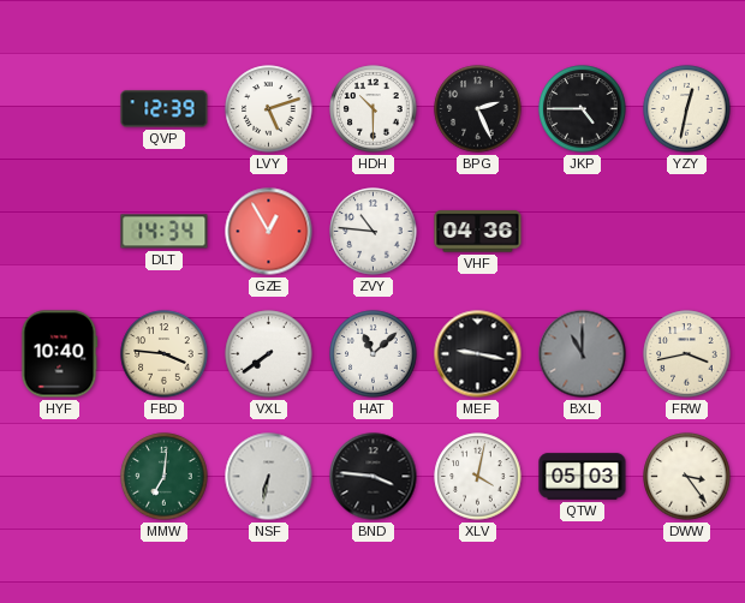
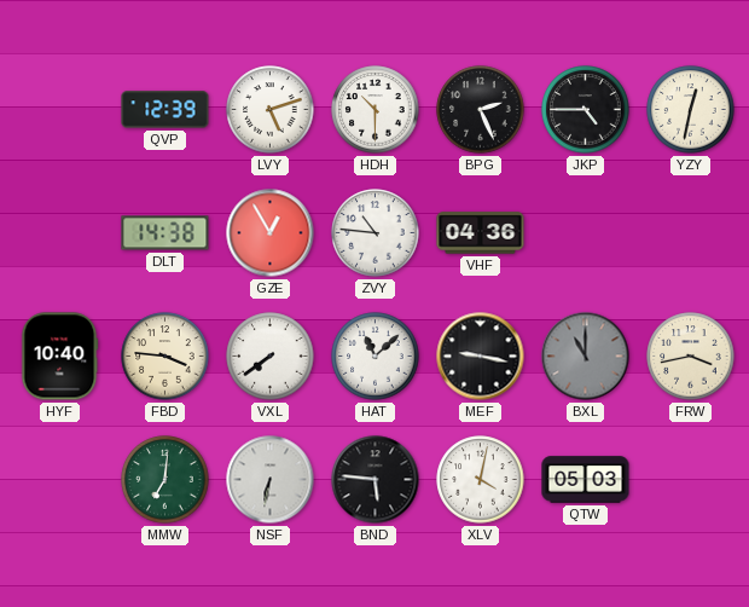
DLT: 14:34 -> 14:38
BND: 3:46 -> 5:46
DWW: 3:24 -> none
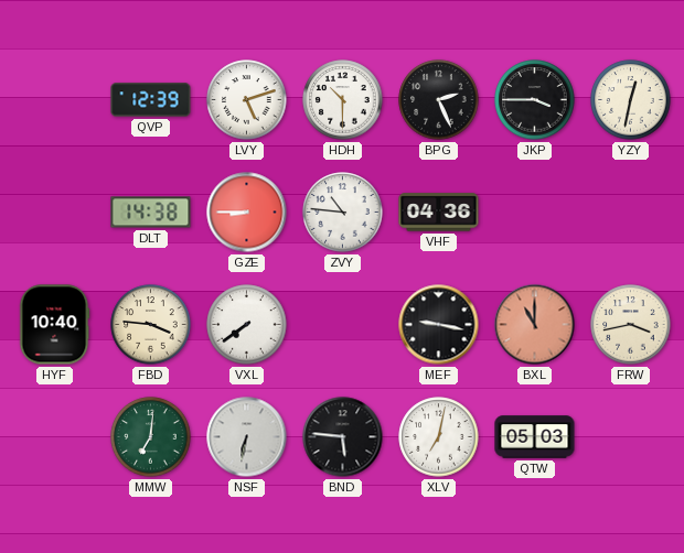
JKP: 4:45 -> 3:45
GZE: 12:55 -> 8:45
HAT: 11:08 -> none
BXL dial: grey -> salmon
XLV: 4:02 -> 7:02
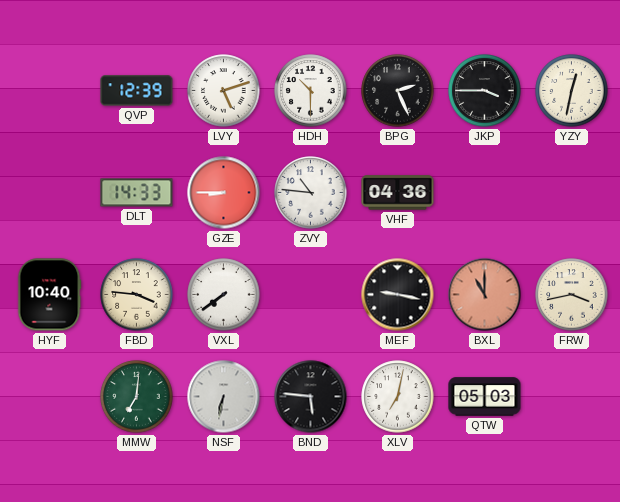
DLT: 14:38 -> 14:33
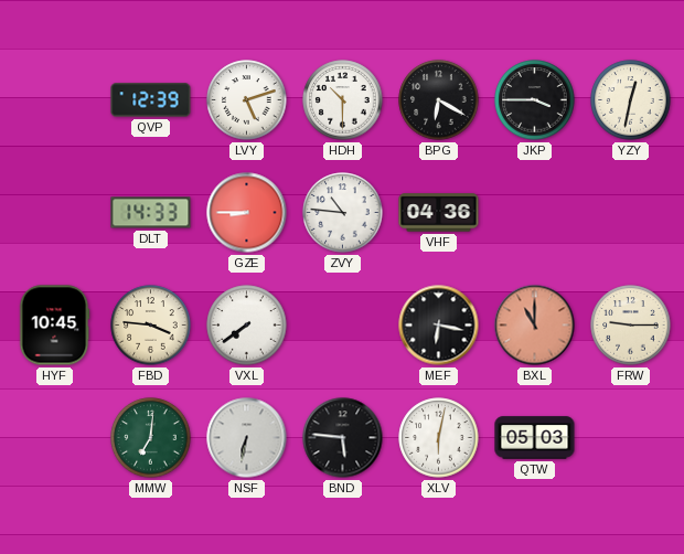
BPG: 2:26 -> 6:20
HYF: 10:40 -> 10:45
MEF: 9:17 -> 6:17
FRW: 3:43 -> 9:15
XLV: 7:02 -> 6:02
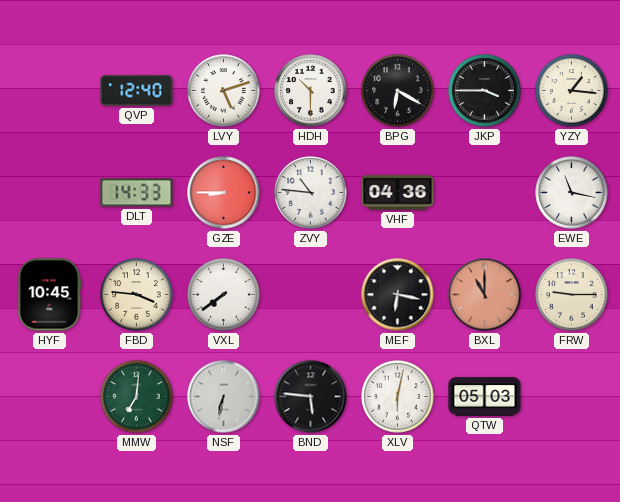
QVP: 12:39 -> 12:40
YZY: 12:32 -> 1:16
EWE: none -> 11:17
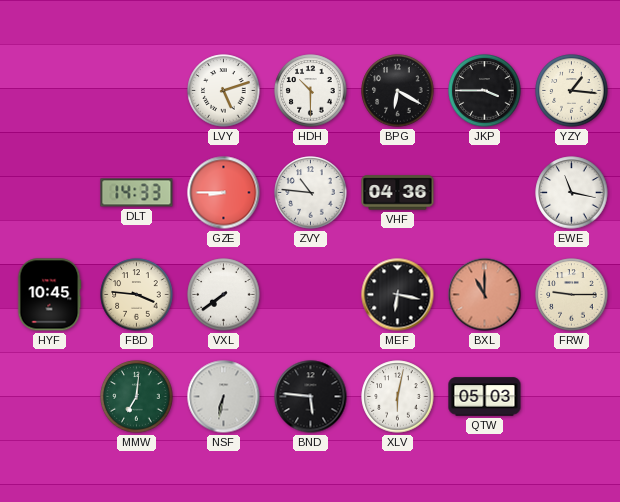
QVP: 12:40 -> none
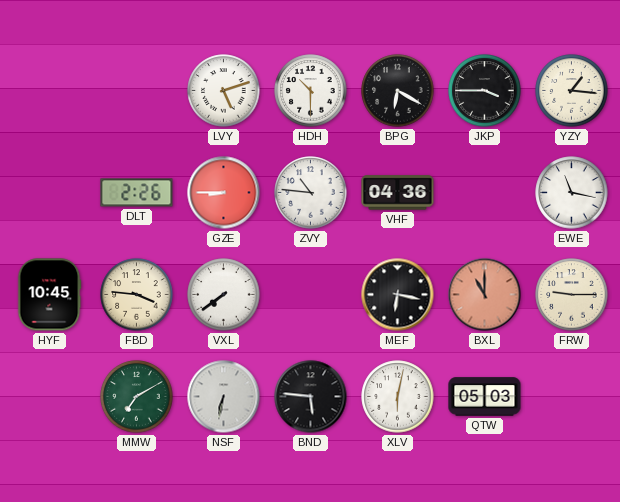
DLT: 14:33 -> 2:26
MMW: 7:01 -> 7:10
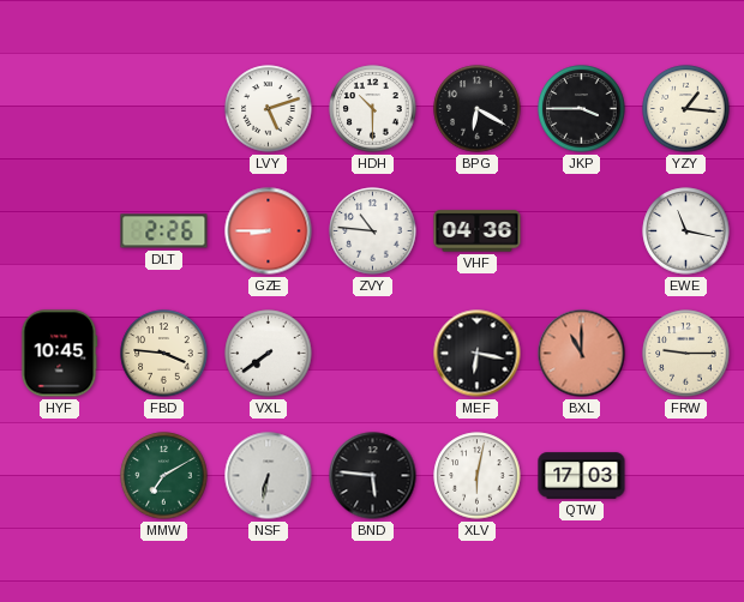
QTW: 05:03 -> 17:03
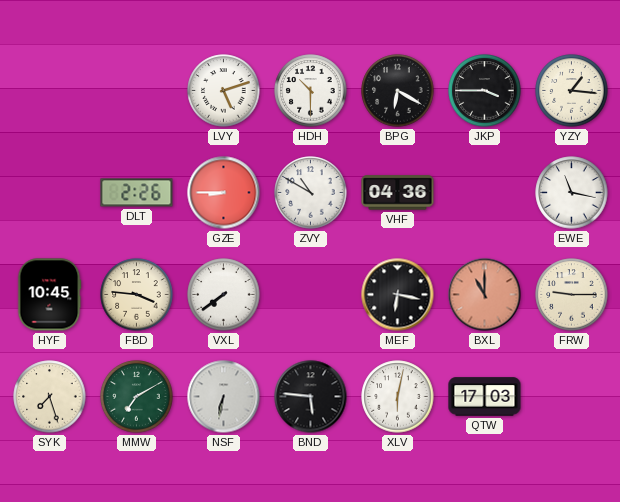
ZVY: 10:46 -> 10:50
SYK: none -> 7:27
